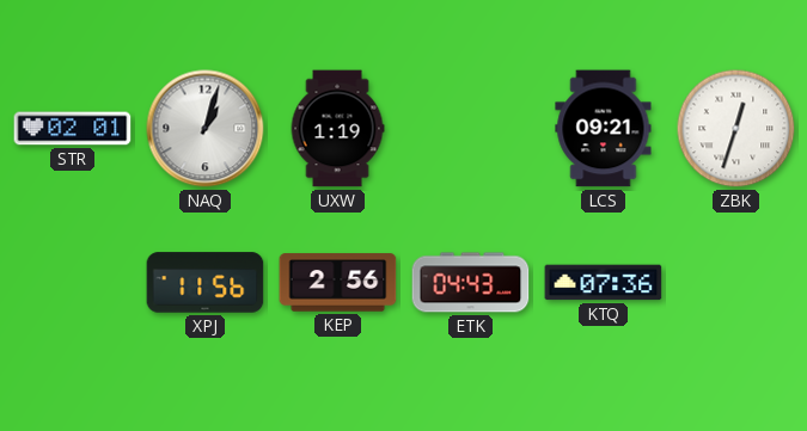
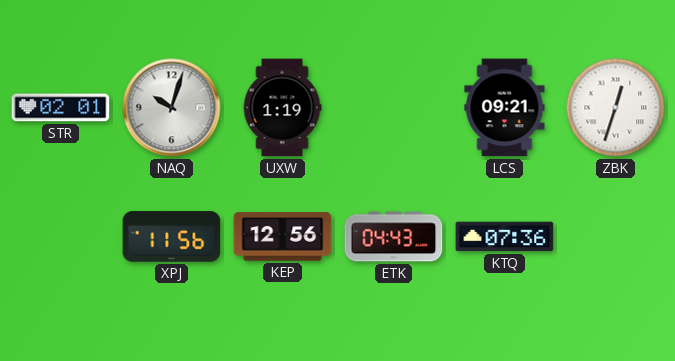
NAQ: 1:03 -> 10:03
KEP: 2:56 -> 12:56
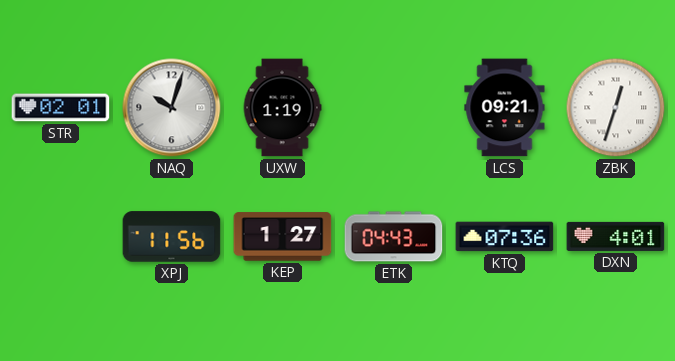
KEP: 12:56 -> 1:27
DXN: none -> 4:01
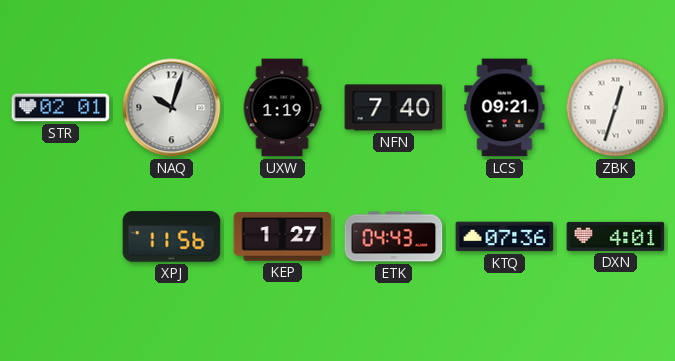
NFN: none -> 7:40
